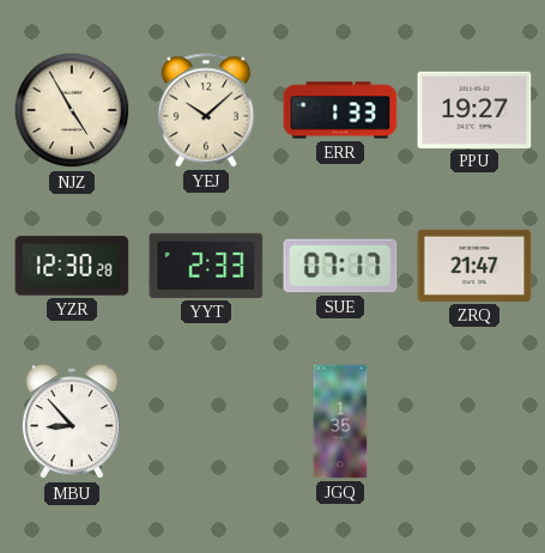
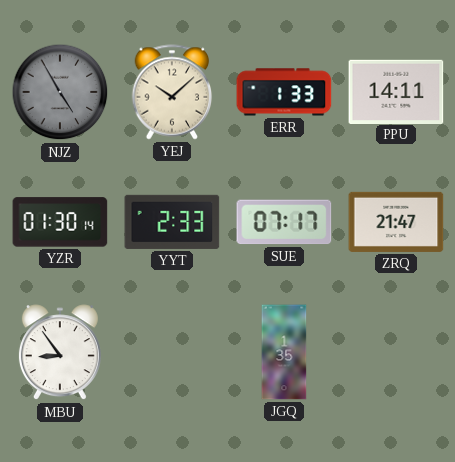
NJZ dial: cream -> grey
PPU: 19:27 -> 14:11
YZR: 12:30 -> 01:30
MBU: 8:53 -> 8:54
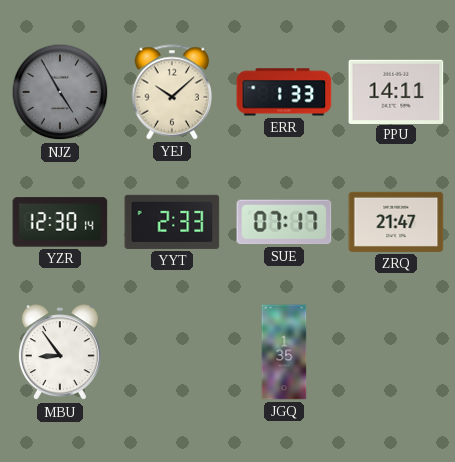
YZR: 01:30 -> 12:30
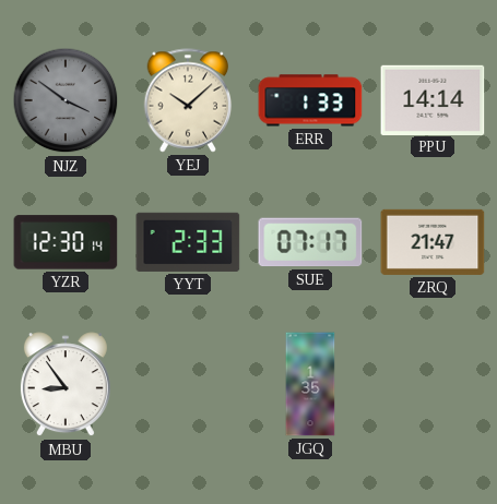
NJZ: 4:55 -> 3:51
PPU: 14:11 -> 14:14
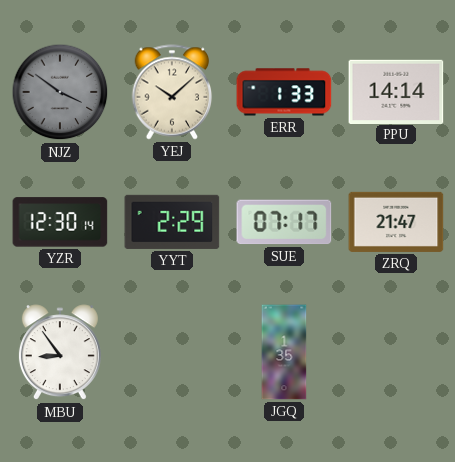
YYT: 2:33 -> 2:29
